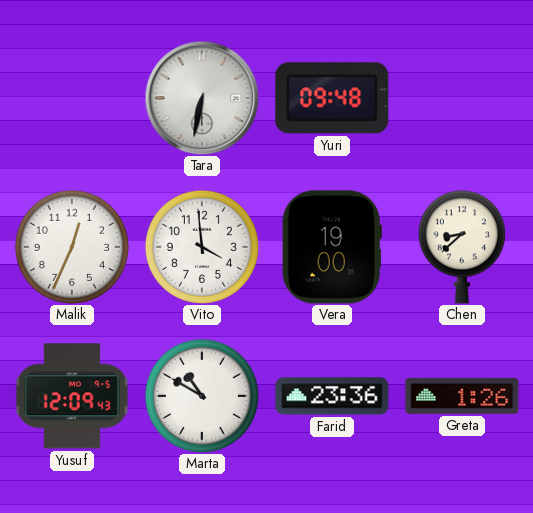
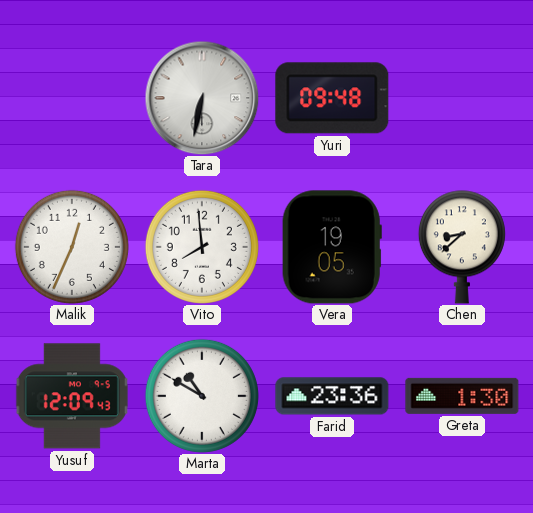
Vito: 3:59 -> 7:59
Vera: 19:00 -> 19:05
Greta: 1:26 -> 1:30
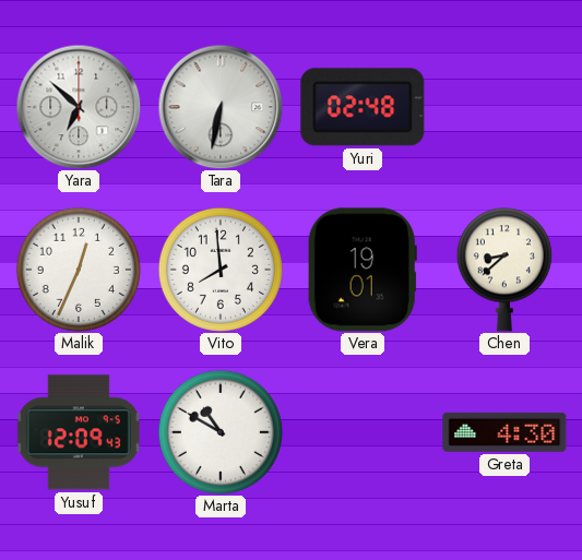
Yara: none -> 6:52
Yuri: 09:48 -> 02:48
Vera: 19:05 -> 19:01
Farid: 23:36 -> none
Greta: 1:30 -> 4:30
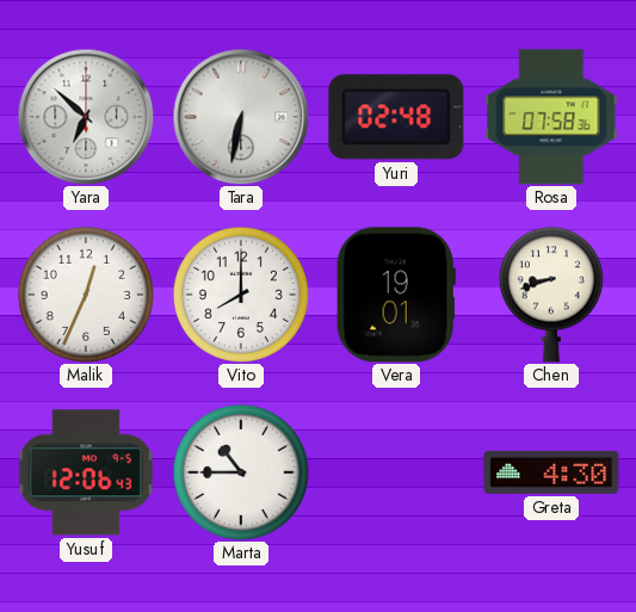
Rosa: none -> 07:58
Vito: 7:59 -> 8:00
Chen: 8:38 -> 8:42
Yusuf: 12:09 -> 12:06
Marta: 10:50 -> 10:45
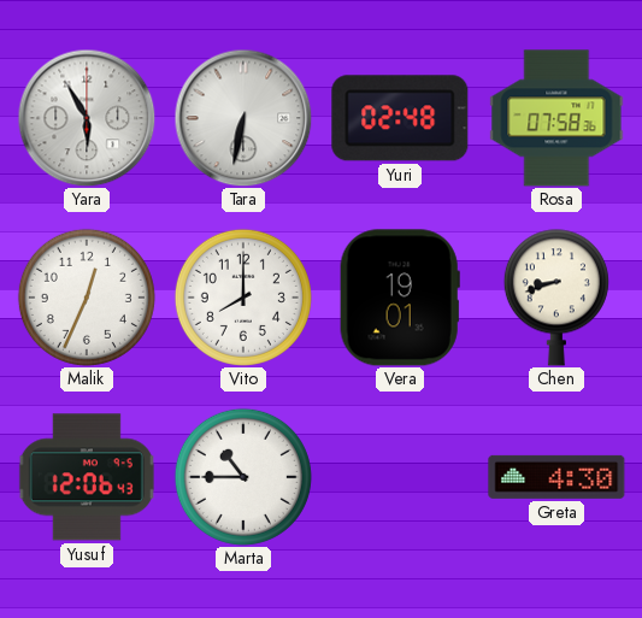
Yara: 6:52 -> 5:55
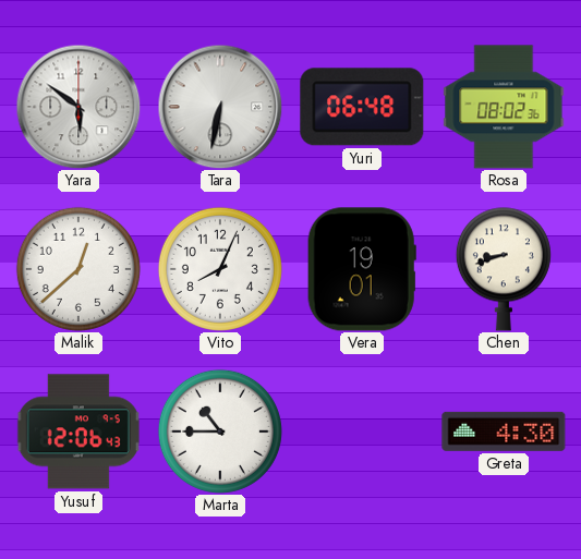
Yara: 5:55 -> 5:51
Yuri: 02:48 -> 06:48
Rosa: 07:58 -> 08:02
Malik: 12:34 -> 12:38
Vito: 8:00 -> 8:04
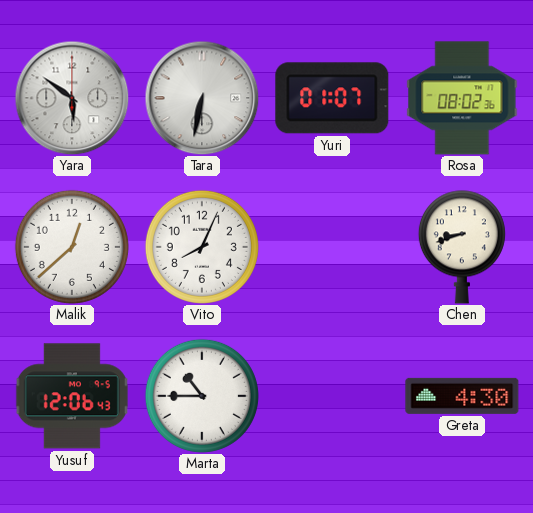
Yuri: 06:48 -> 01:07
Vera: 19:01 -> none
